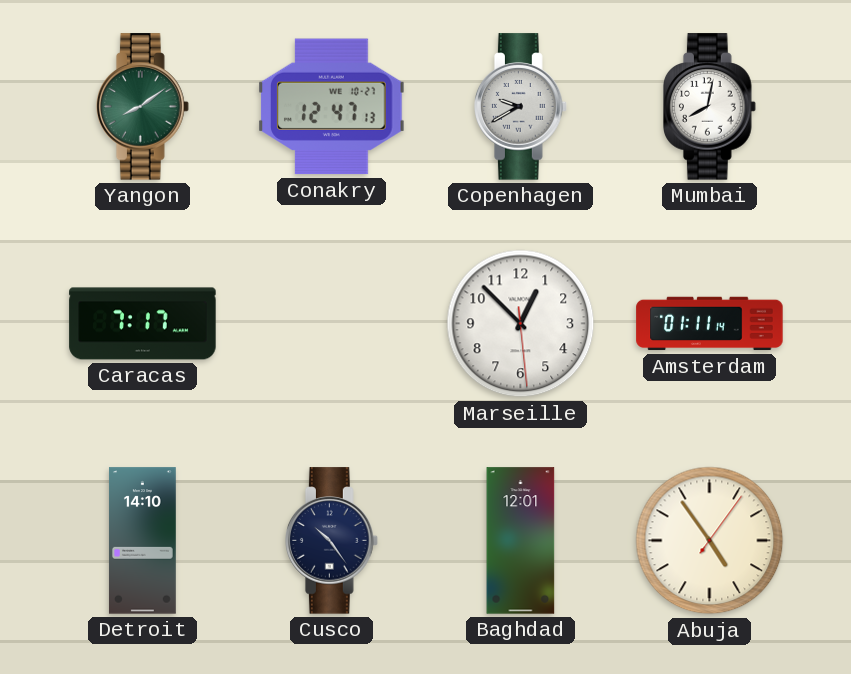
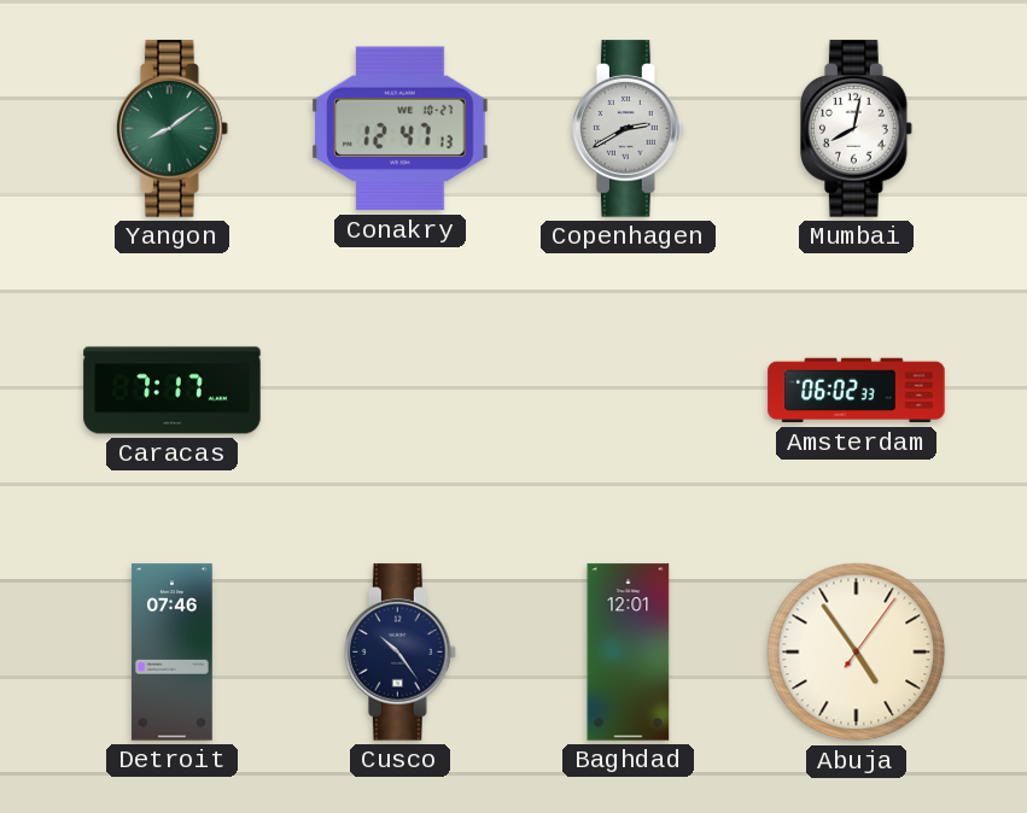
Copenhagen: 9:40 -> 2:40
Marseille: 12:52 -> none
Amsterdam: 01:11 -> 06:02
Detroit: 14:10 -> 07:46
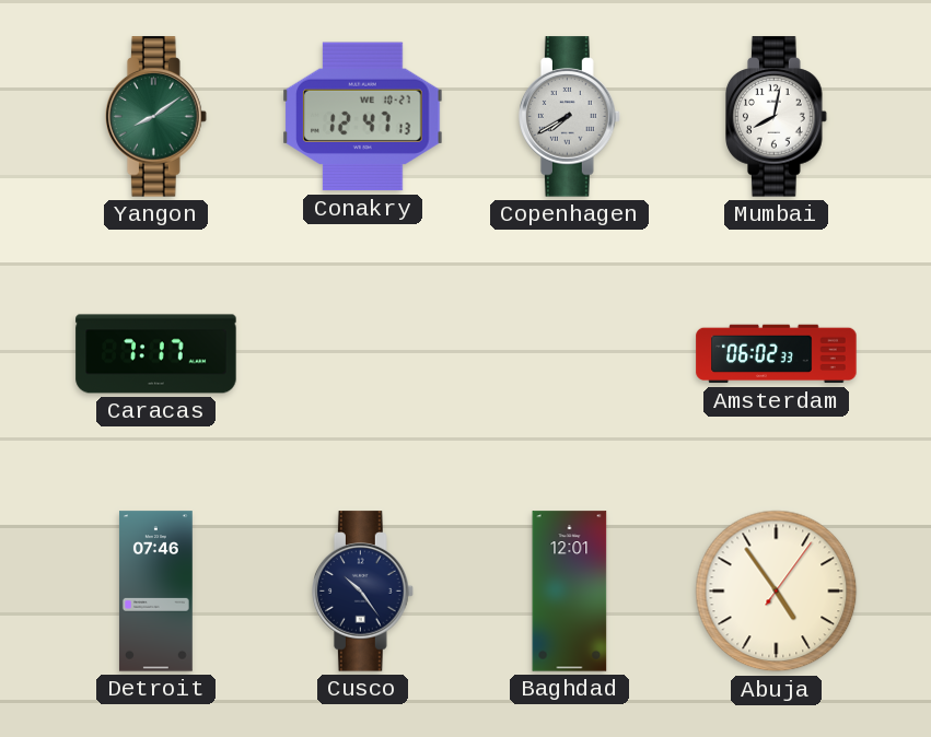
Copenhagen: 2:40 -> 7:40
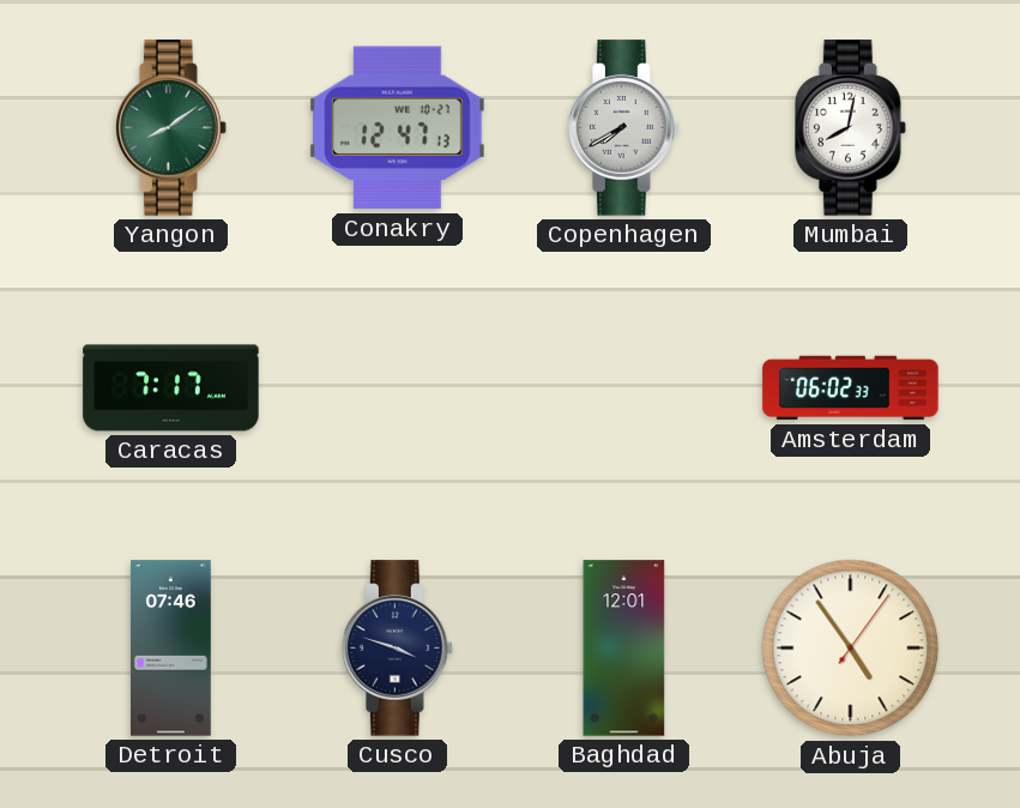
Cusco: 10:24 -> 3:48
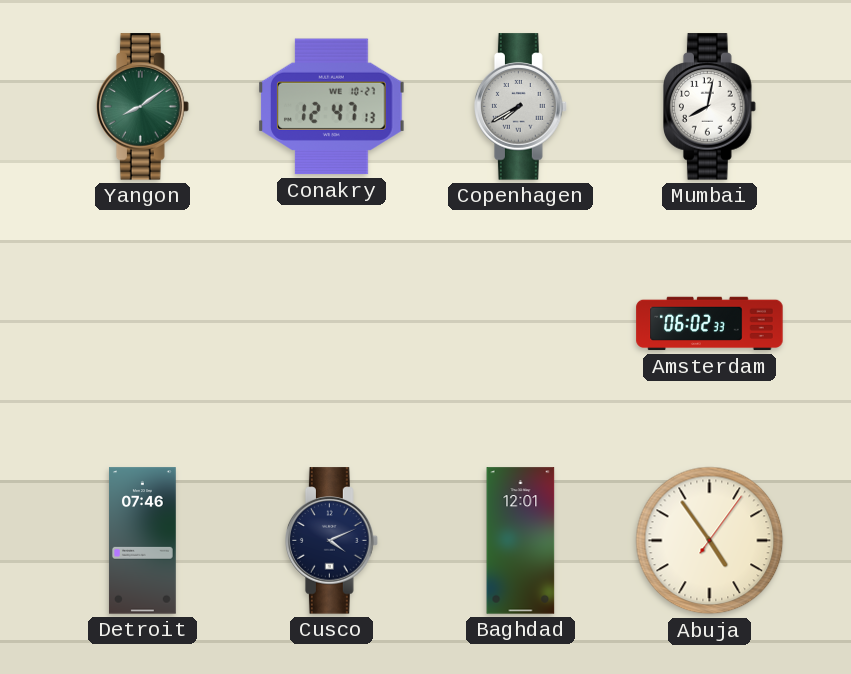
Caracas: 7:17 -> none
Cusco: 3:48 -> 4:11
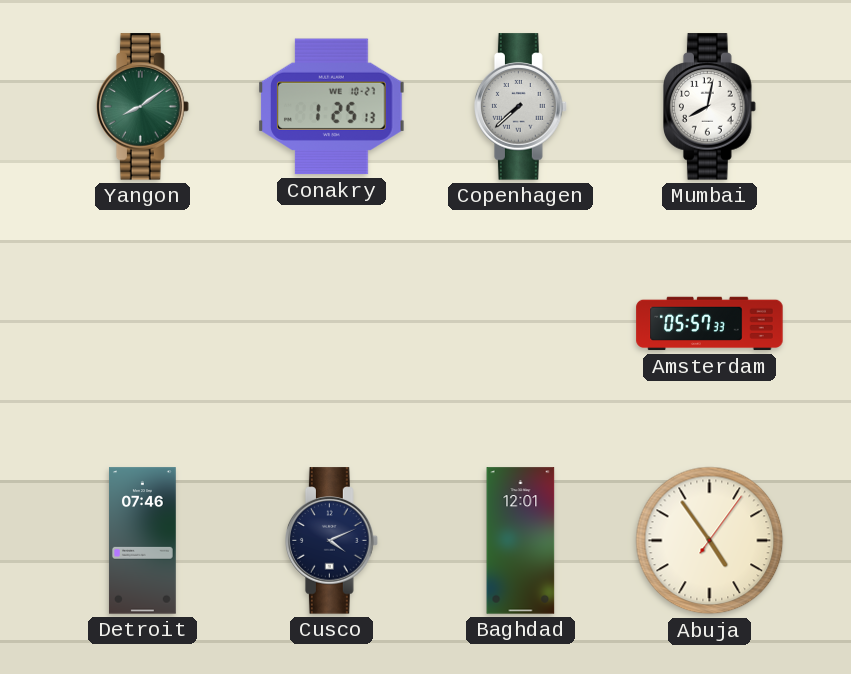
Conakry: 12:47 -> 1:25
Copenhagen: 7:40 -> 7:38
Amsterdam: 06:02 -> 05:57
